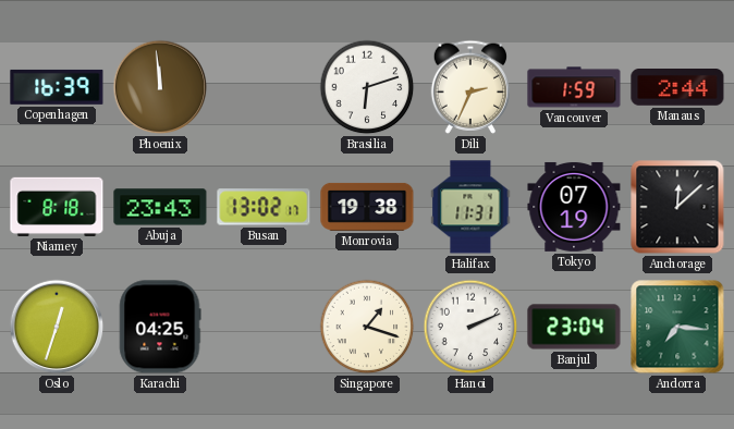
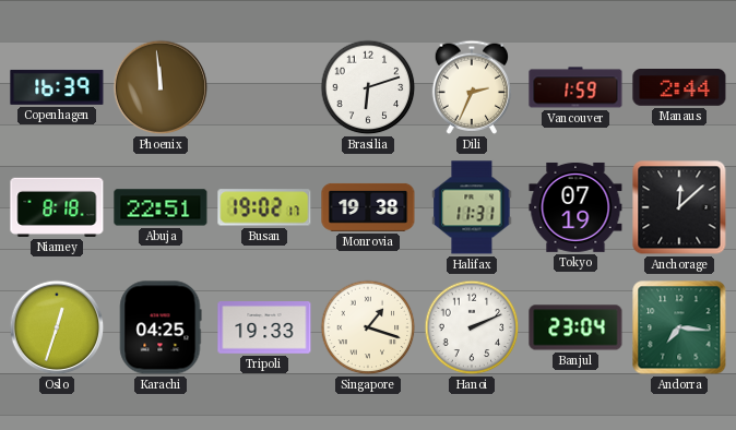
Abuja: 23:43 -> 22:51
Busan: 13:02 -> 19:02
Tripoli: none -> 19:33
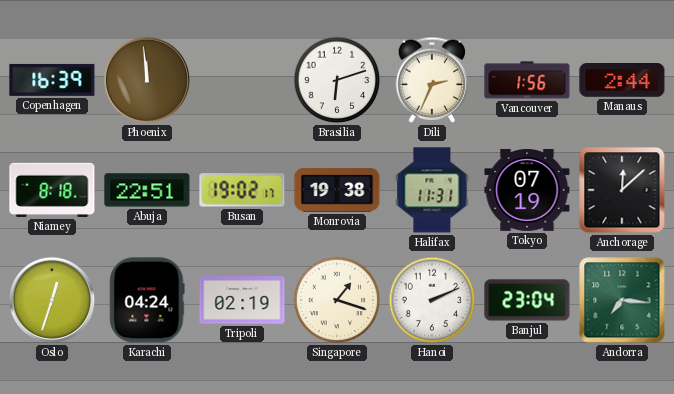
Vancouver: 1:59 -> 1:56
Karachi: 04:25 -> 04:24
Tripoli: 19:33 -> 02:19
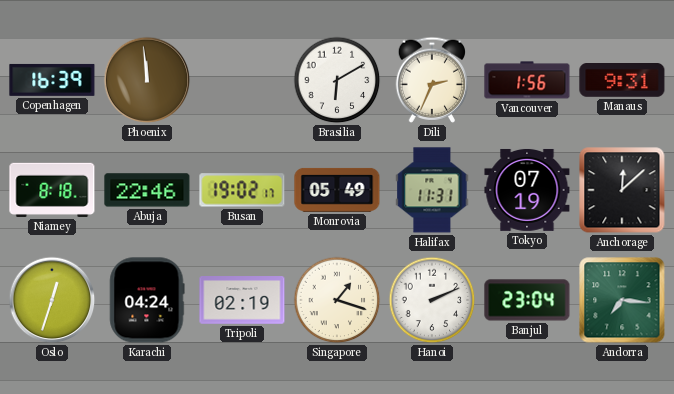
Brasilia: 6:12 -> 6:10
Manaus: 2:44 -> 9:31
Abuja: 22:51 -> 22:46
Monrovia: 19:38 -> 05:49
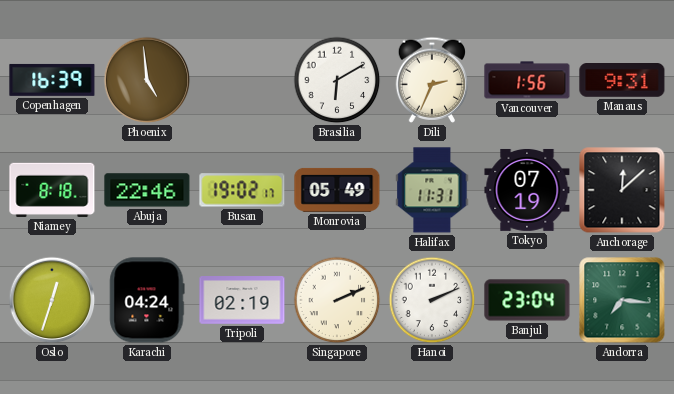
Phoenix: 11:59 -> 4:59
Singapore: 1:18 -> 2:11
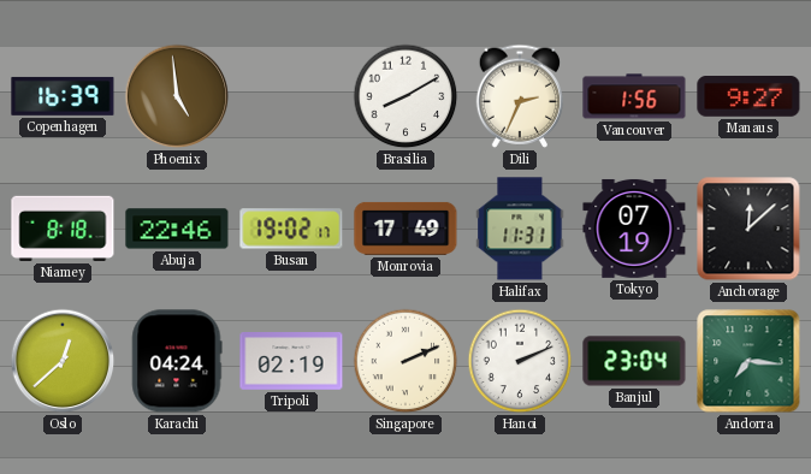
Brasilia: 6:10 -> 8:10
Manaus: 9:31 -> 9:27
Monrovia: 05:49 -> 17:49
Oslo: 12:33 -> 12:38
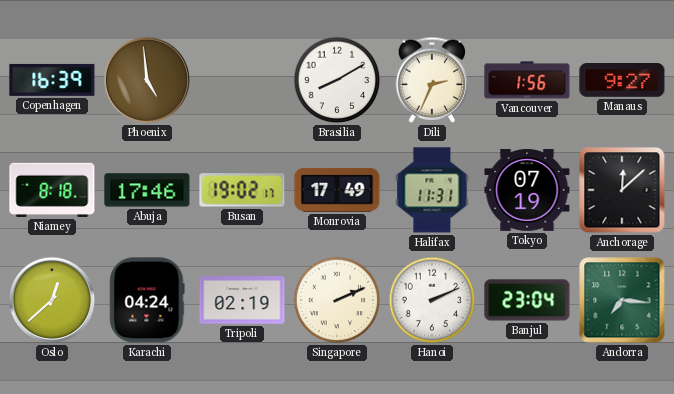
Abuja: 22:46 -> 17:46
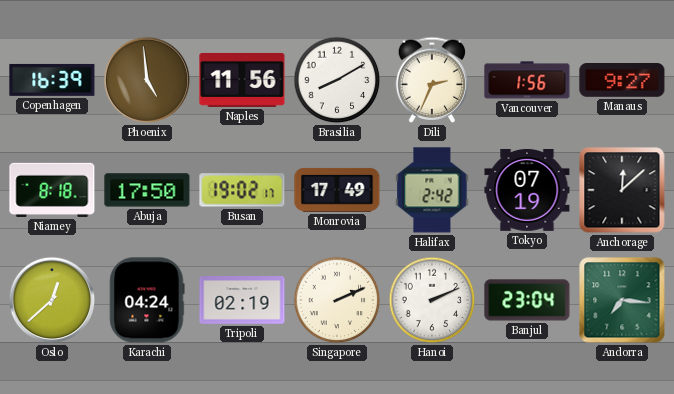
Naples: none -> 11:56
Abuja: 17:46 -> 17:50
Halifax: 11:31 -> 2:42
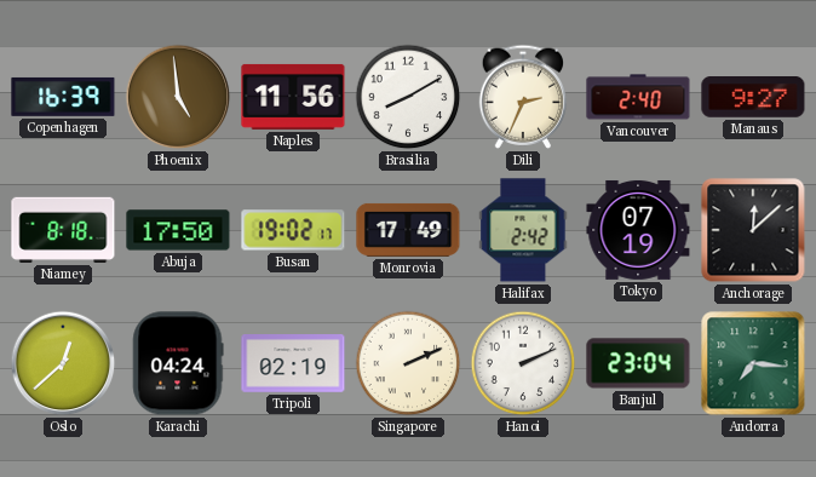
Vancouver: 1:56 -> 2:40
